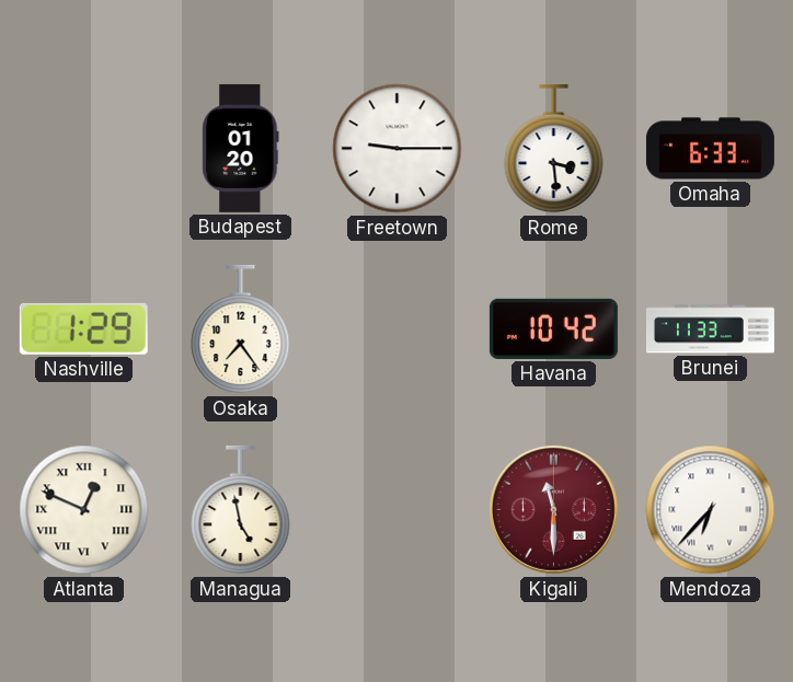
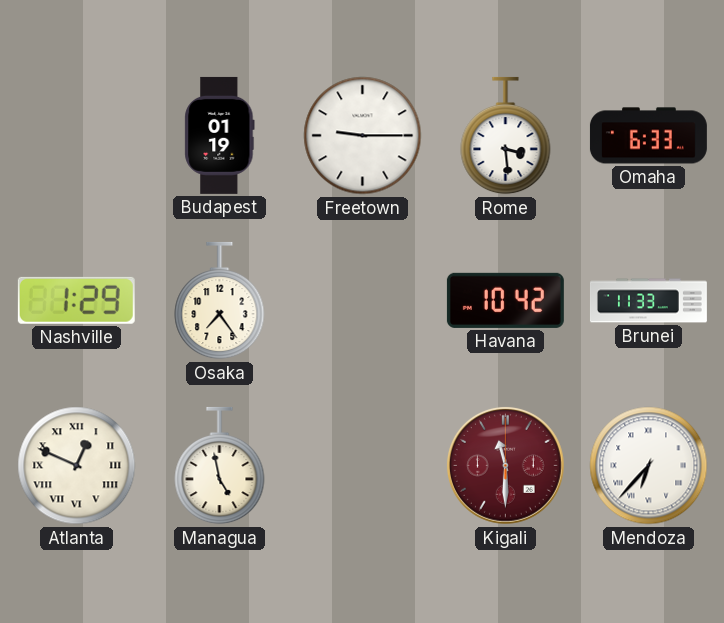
Budapest: 01:20 -> 01:19
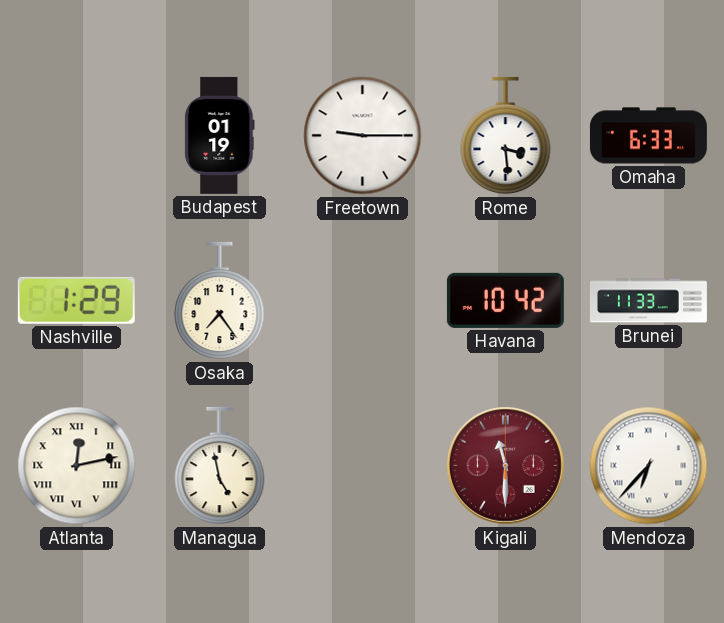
Atlanta: 12:49 -> 12:13
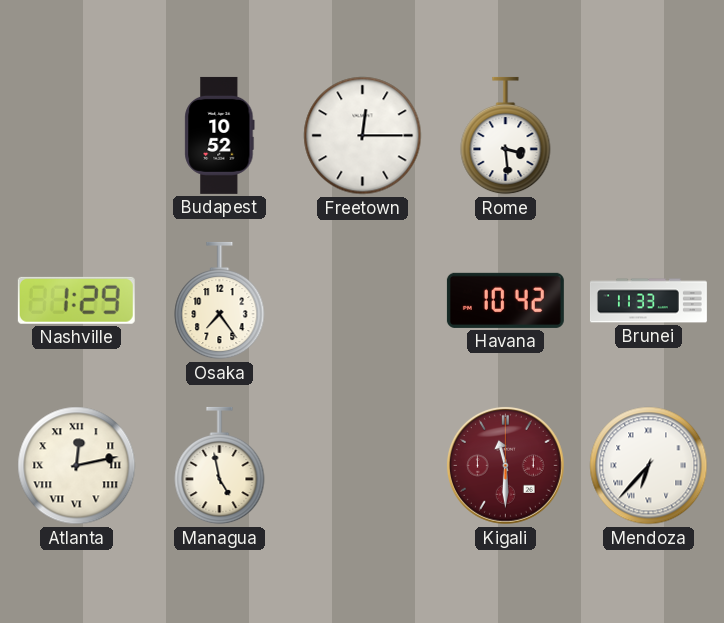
Budapest: 01:19 -> 10:52
Freetown: 9:15 -> 12:15
Omaha: 6:33 -> none
